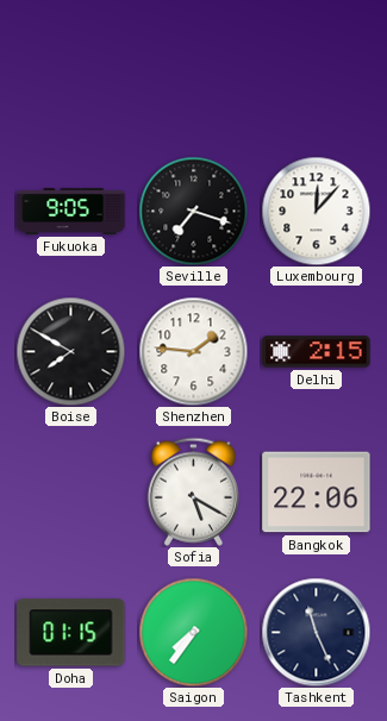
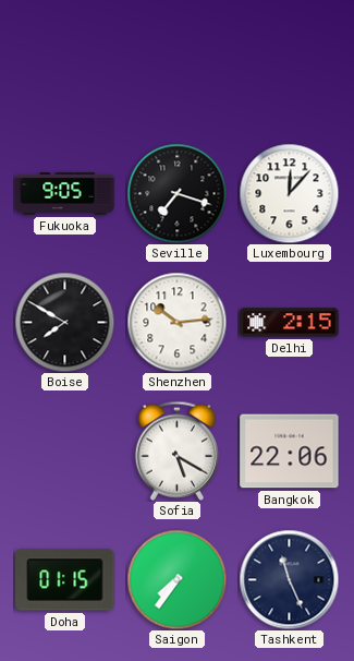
Shenzhen: 1:46 -> 10:14
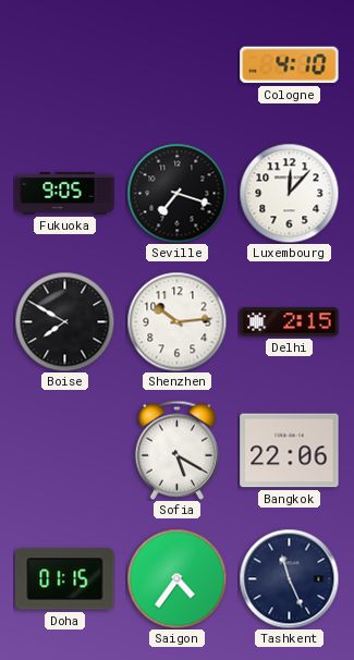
Cologne: none -> 4:10
Saigon: 7:36 -> 4:36
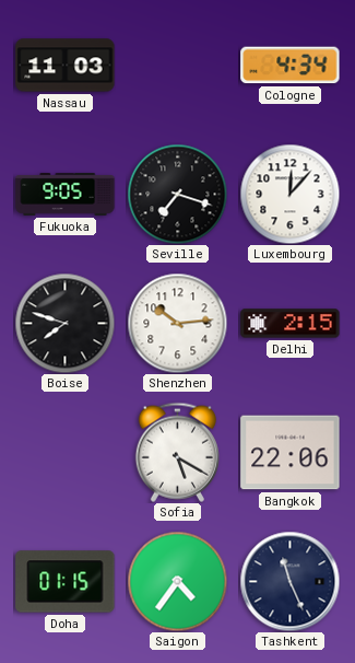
Nassau: none -> 11:03
Cologne: 4:10 -> 4:34
Boise: 7:50 -> 7:48
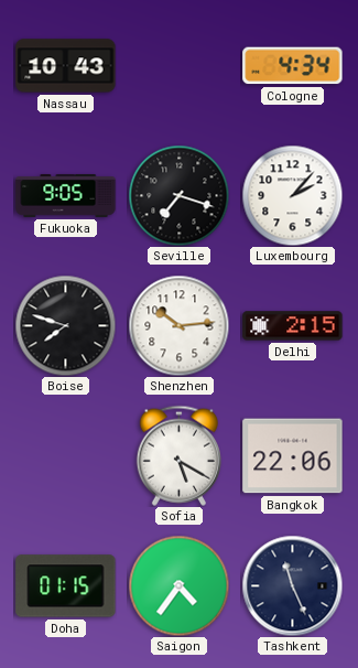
Nassau: 11:03 -> 10:43
Luxembourg: 12:07 -> 2:07
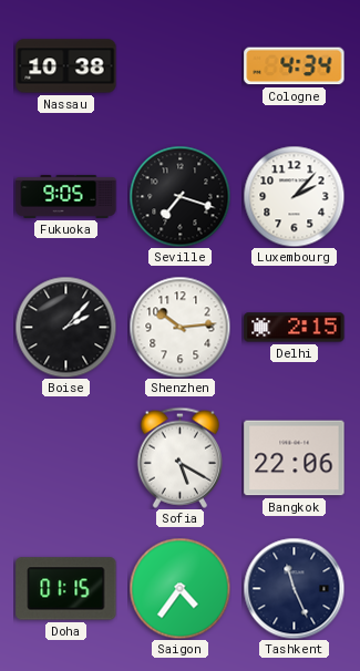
Nassau: 10:43 -> 10:38
Boise: 7:48 -> 2:07
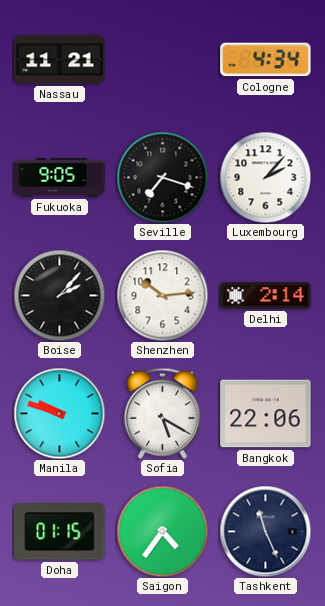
Nassau: 10:38 -> 11:21
Delhi: 2:15 -> 2:14
Manila: none -> 9:48
